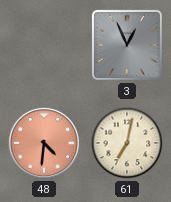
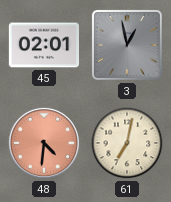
45: none -> 02:01
3: 12:56 -> 12:58
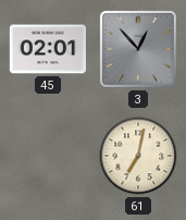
3: 12:58 -> 12:53
48: 4:31 -> none
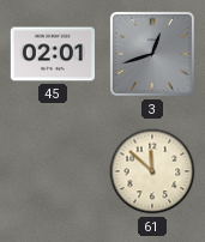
3: 12:53 -> 12:42
61: 7:02 -> 11:52
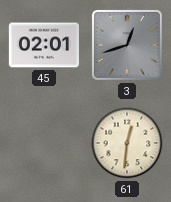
61: 11:52 -> 12:31
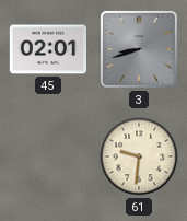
3: 12:42 -> 8:42
61: 12:31 -> 9:31
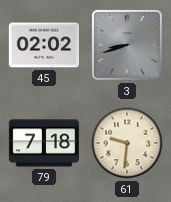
45: 02:01 -> 02:02
79: none -> 7:18
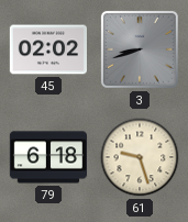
79: 7:18 -> 6:18
61: 9:31 -> 9:27
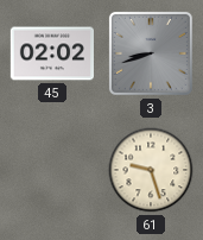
79: 6:18 -> none
